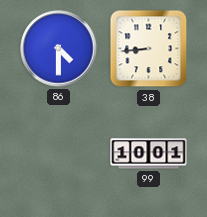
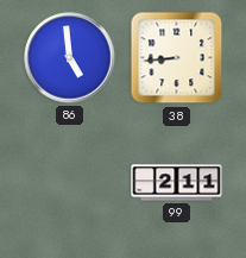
86: 4:30 -> 4:59
99: 10:01 -> 2:11
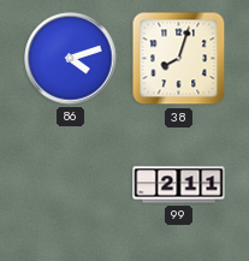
86: 4:59 -> 4:12
38: 8:44 -> 8:03
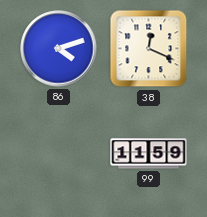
38: 8:03 -> 12:19
99: 2:11 -> 11:59
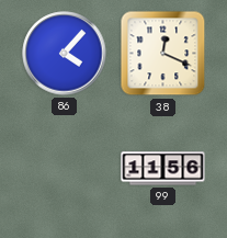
86: 4:12 -> 4:07
99: 11:59 -> 11:56
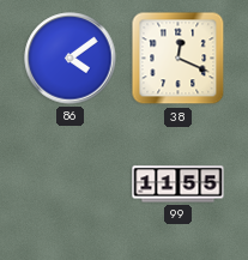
86: 4:07 -> 4:09
99: 11:56 -> 11:55
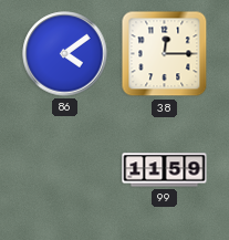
38: 12:19 -> 12:15
99: 11:55 -> 11:59
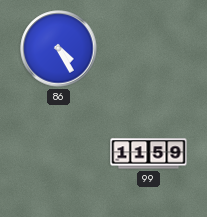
86: 4:09 -> 4:25
38: 12:15 -> none
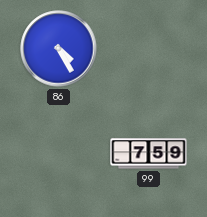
99: 11:59 -> 7:59
